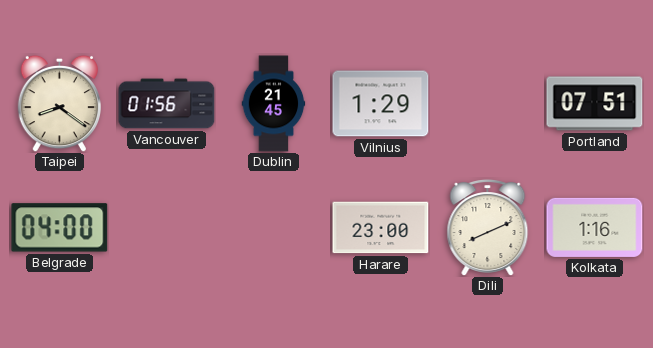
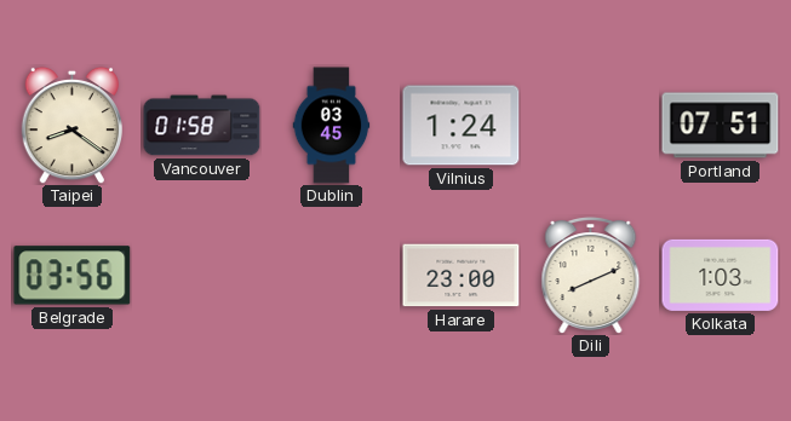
Vancouver: 01:56 -> 01:58
Dublin: 21:45 -> 03:45
Vilnius: 1:29 -> 1:24
Belgrade: 04:00 -> 03:56
Kolkata: 1:16 -> 1:03
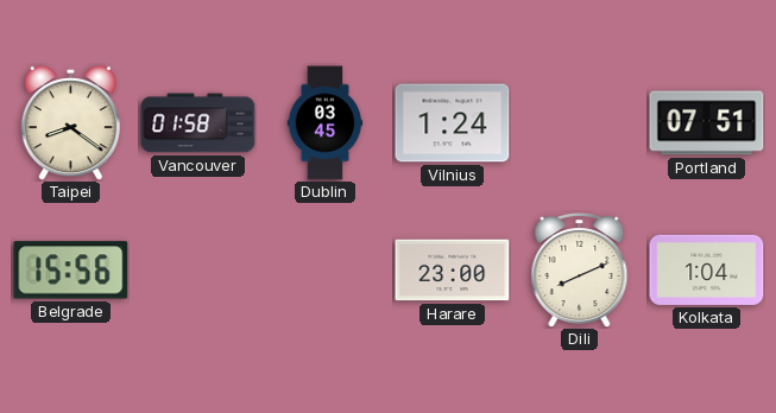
Belgrade: 03:56 -> 15:56
Kolkata: 1:03 -> 1:04
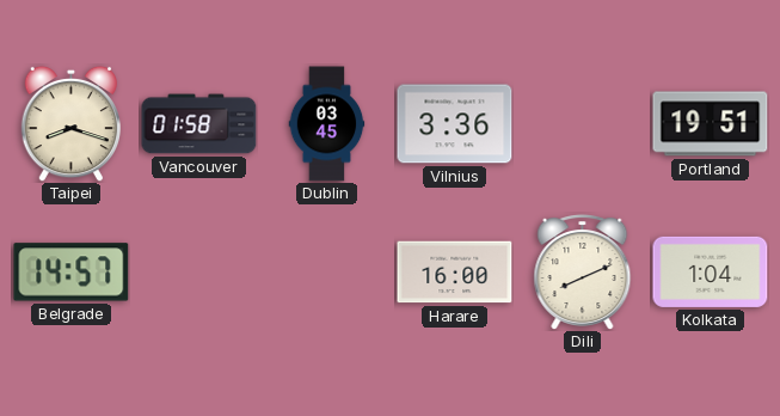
Taipei: 8:21 -> 8:18
Vilnius: 1:24 -> 3:36
Portland: 07:51 -> 19:51
Belgrade: 15:56 -> 14:57
Harare: 23:00 -> 16:00
